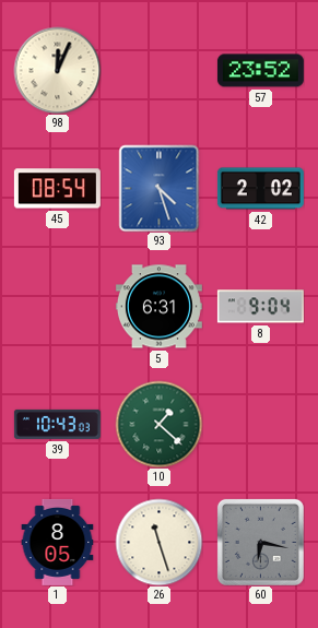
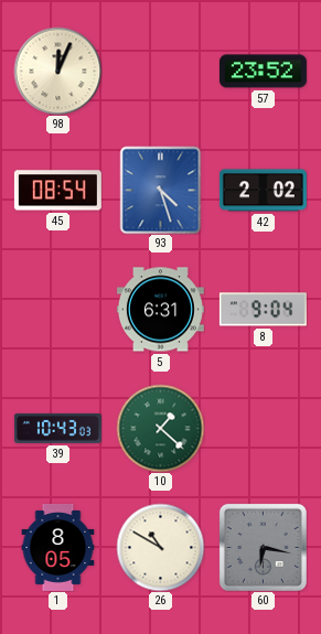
26: 11:27 -> 10:50
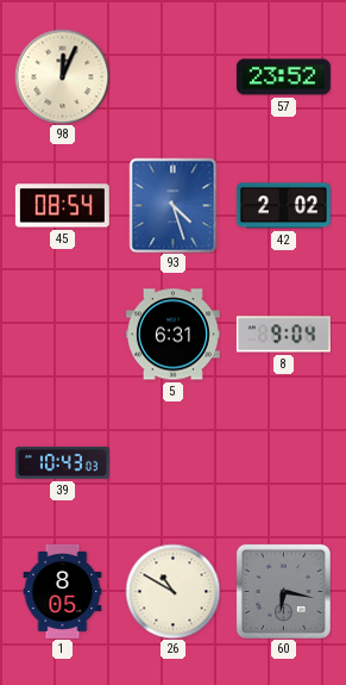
10: 1:22 -> none
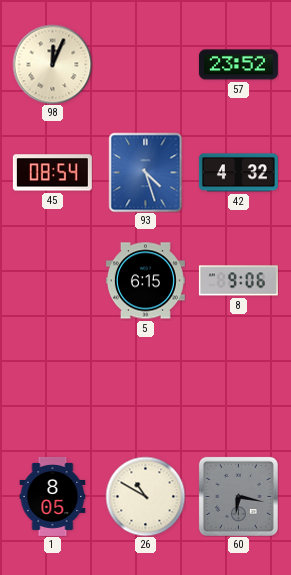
42: 2:02 -> 4:32
5: 6:31 -> 6:15
8: 9:04 -> 9:06
39: 10:43 -> none
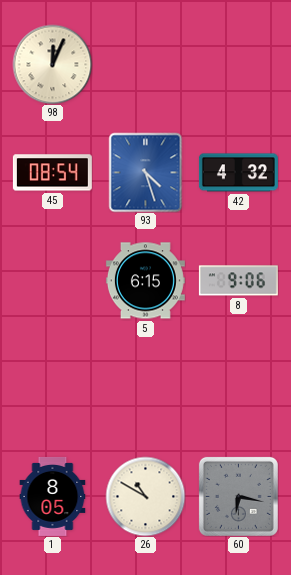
57: 23:52 -> none
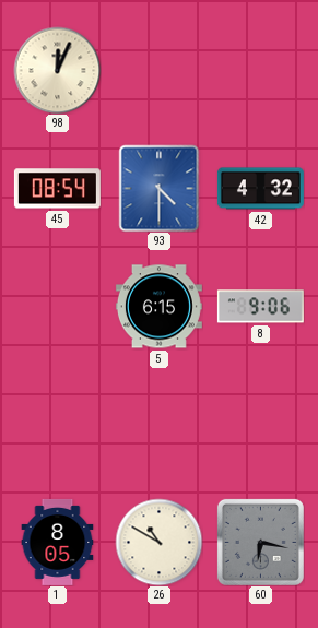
93: 4:27 -> 4:30
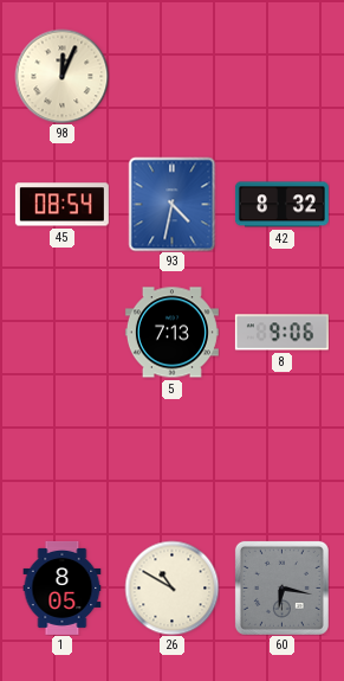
93: 4:30 -> 4:32
42: 4:32 -> 8:32
5: 6:15 -> 7:13
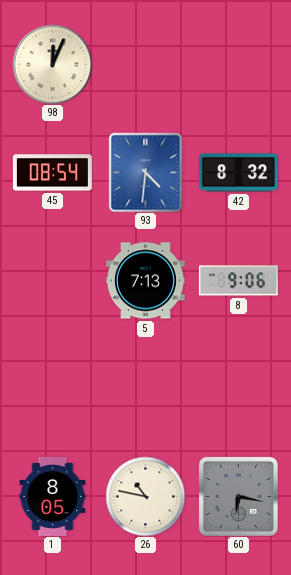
93: 4:32 -> 4:31
26: 10:50 -> 10:47
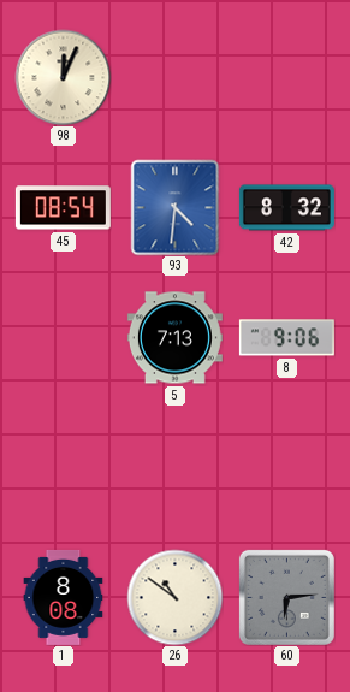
1: 8:05 -> 8:08
26: 10:47 -> 10:51
60: 6:17 -> 6:14
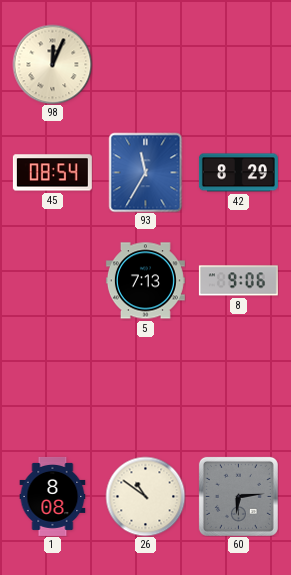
93: 4:31 -> 11:35
42: 8:32 -> 8:29
